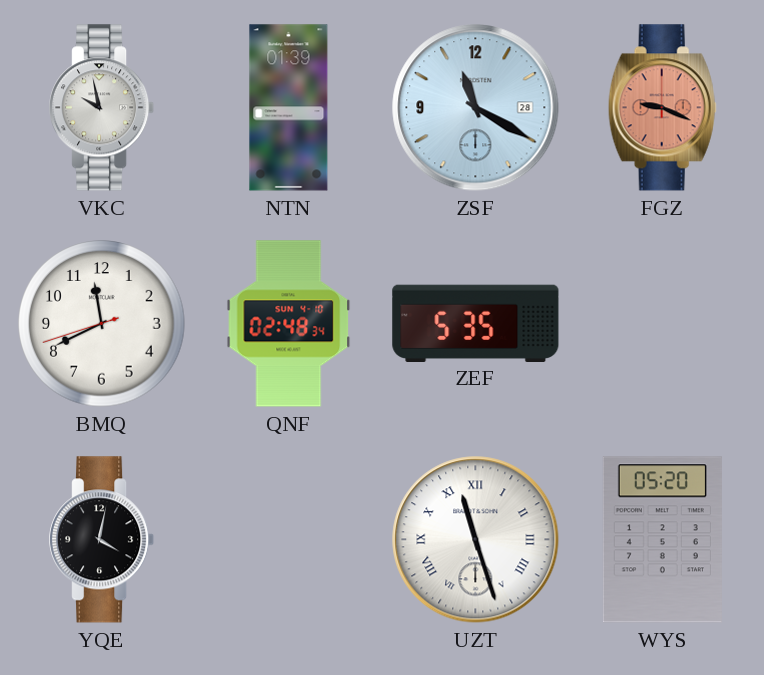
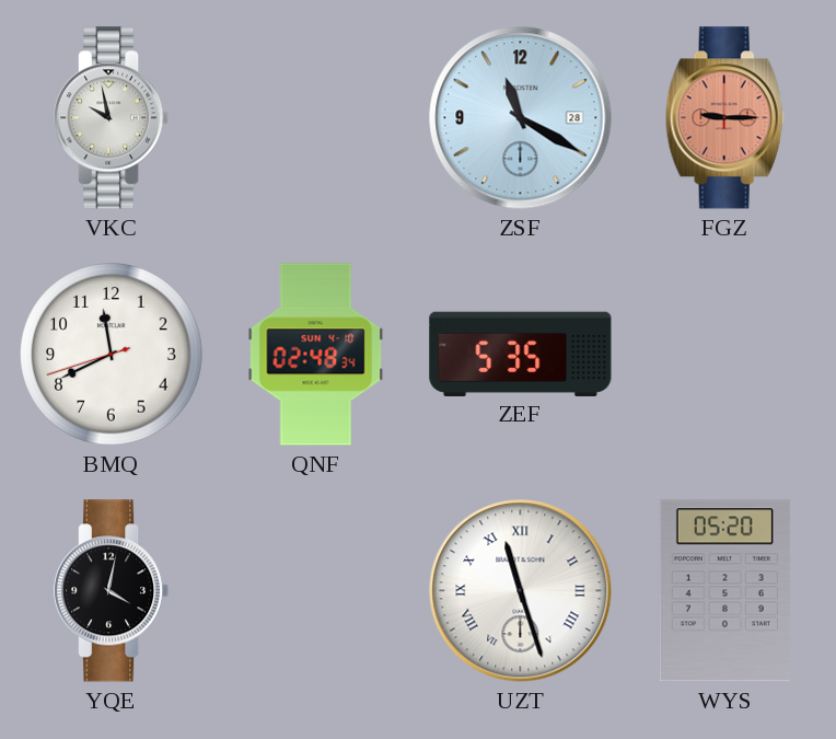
NTN: 01:39 -> none
FGZ: 9:19 -> 9:15
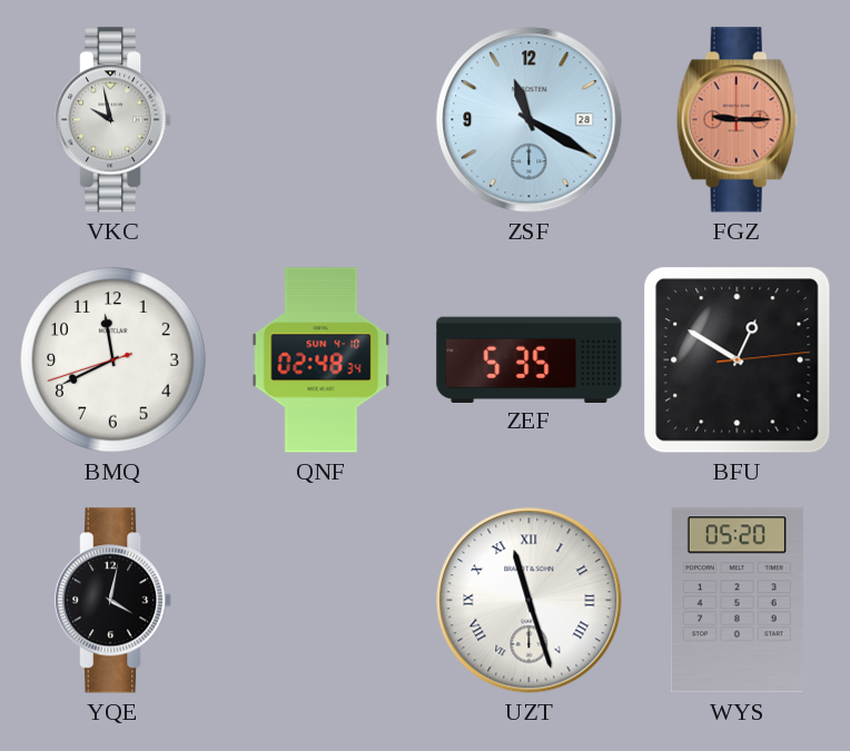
BFU: none -> 12:50
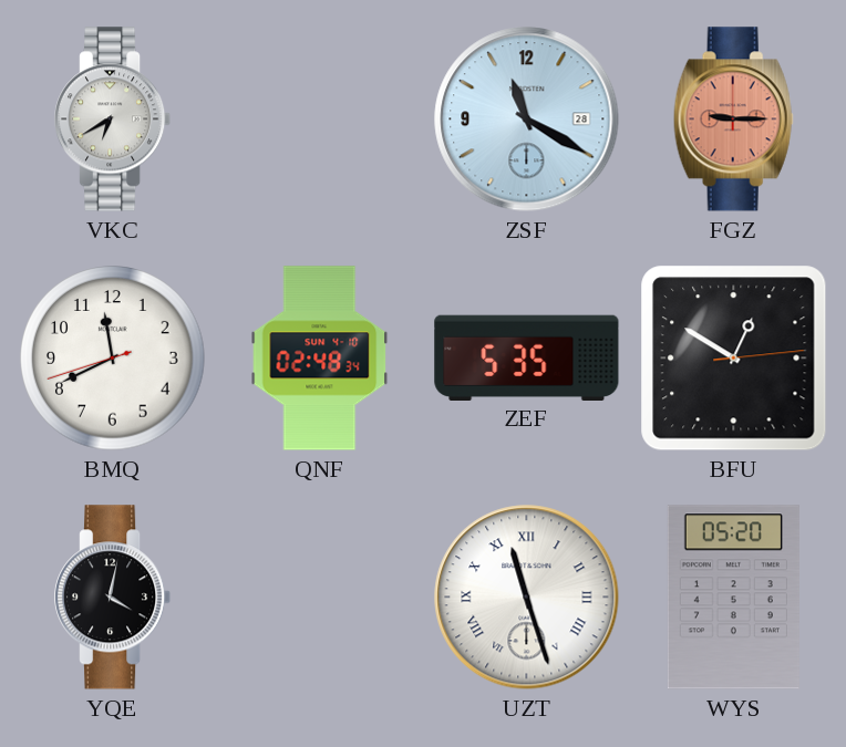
VKC: 9:58 -> 6:40
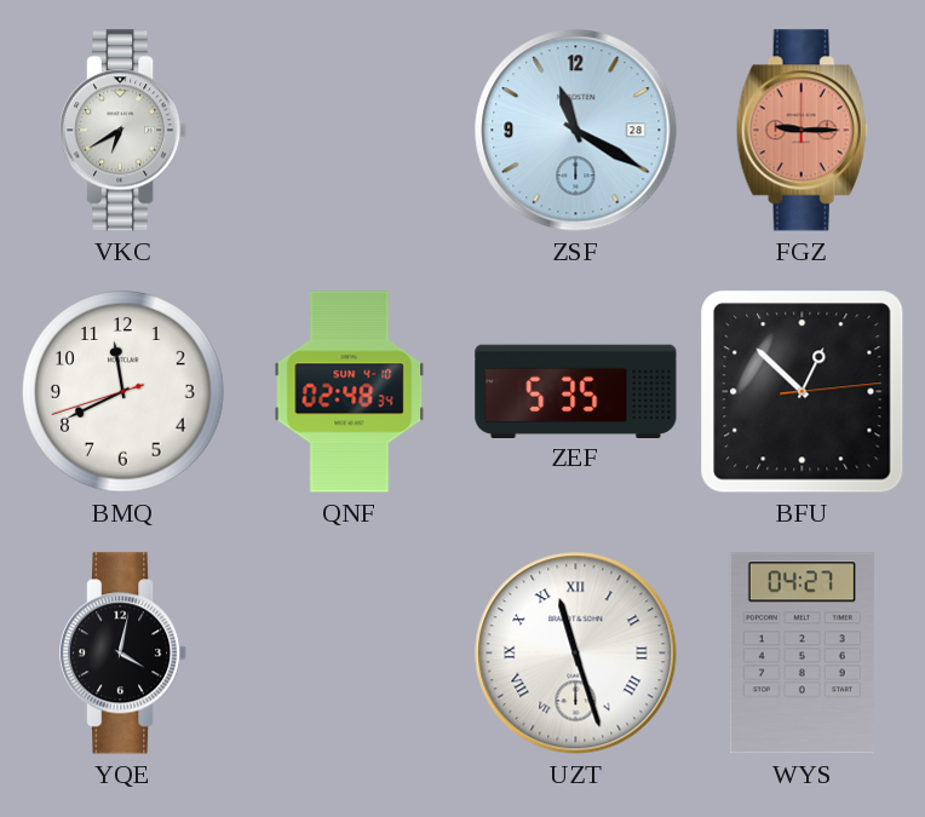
BFU: 12:50 -> 12:52
WYS: 05:20 -> 04:27
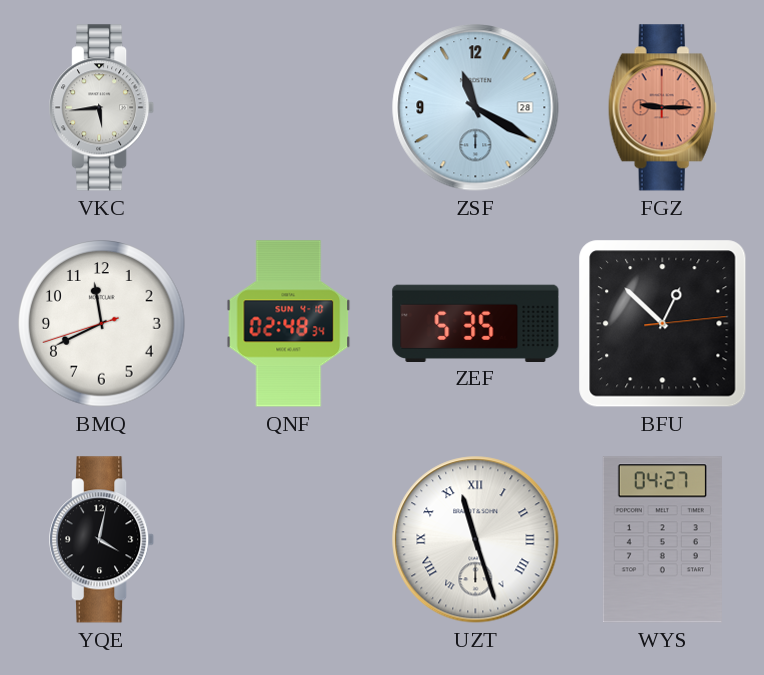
VKC: 6:40 -> 5:44
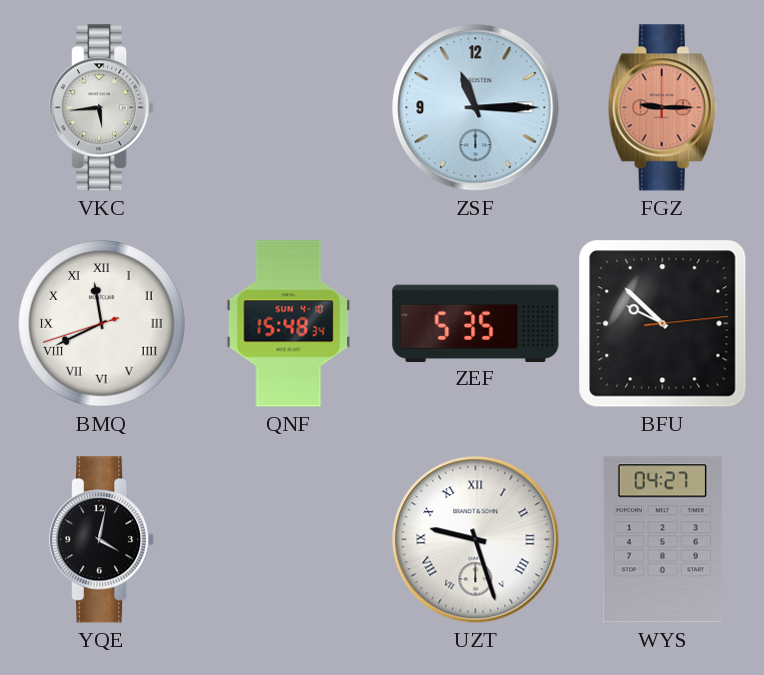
ZSF: 11:20 -> 11:15
BMQ numerals: Arabic -> Roman
QNF: 02:48 -> 15:48
BFU: 12:52 -> 9:52
UZT: 11:27 -> 9:27
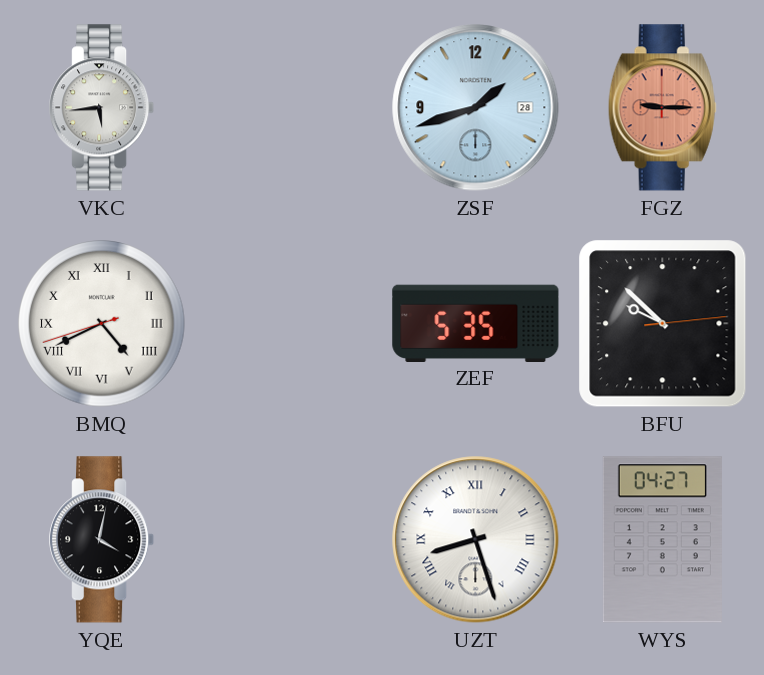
ZSF: 11:15 -> 1:42
BMQ: 11:40 -> 4:40
QNF: 15:48 -> none
UZT: 9:27 -> 8:27
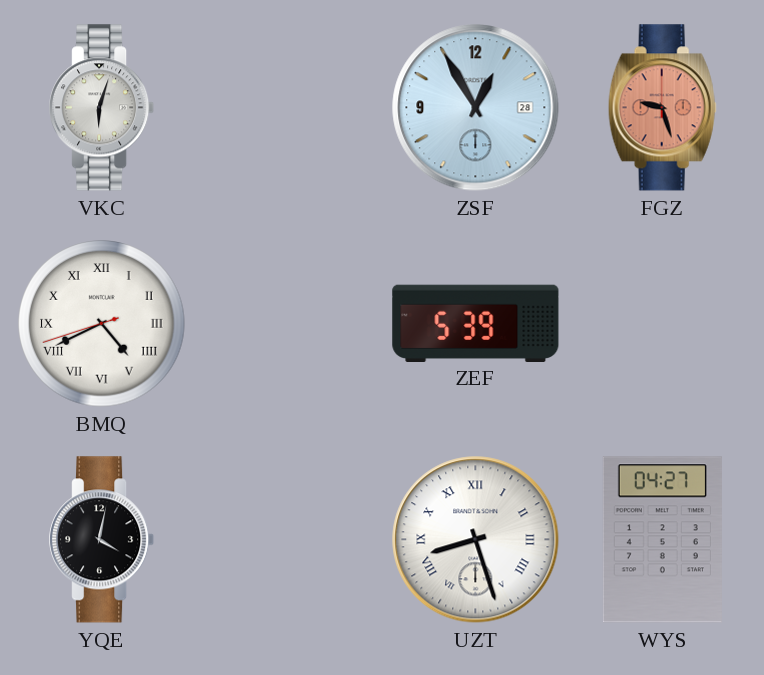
VKC: 5:44 -> 6:03
ZSF: 1:42 -> 12:55
FGZ: 9:15 -> 9:27
ZEF: 5:35 -> 5:39
BFU: 9:52 -> none
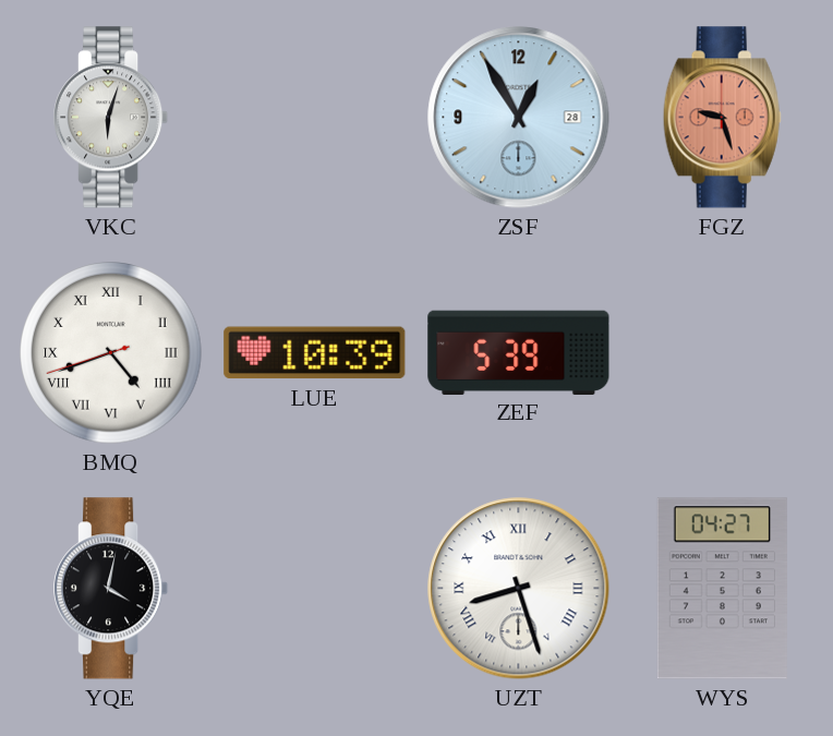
BMQ: 4:40 -> 4:41
LUE: none -> 10:39
